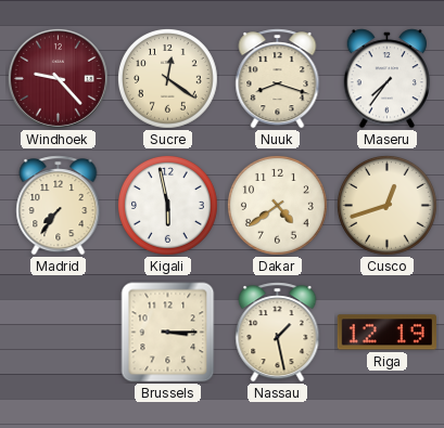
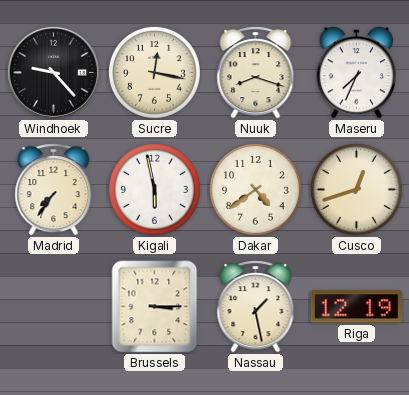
Windhoek dial: burgundy -> black
Sucre: 12:21 -> 12:17
Maseru: 7:36 -> 7:34
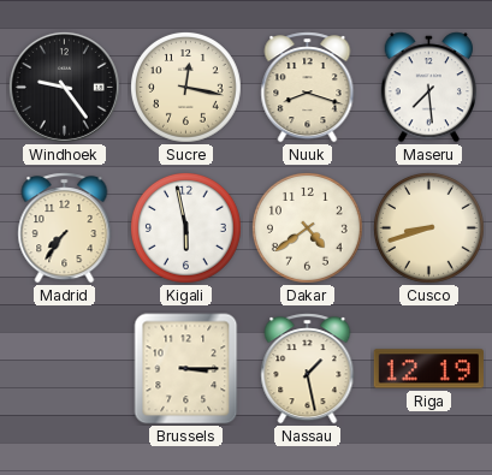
Windhoek: 9:23 -> 9:24
Maseru: 7:34 -> 7:29
Cusco: 12:42 -> 8:42
